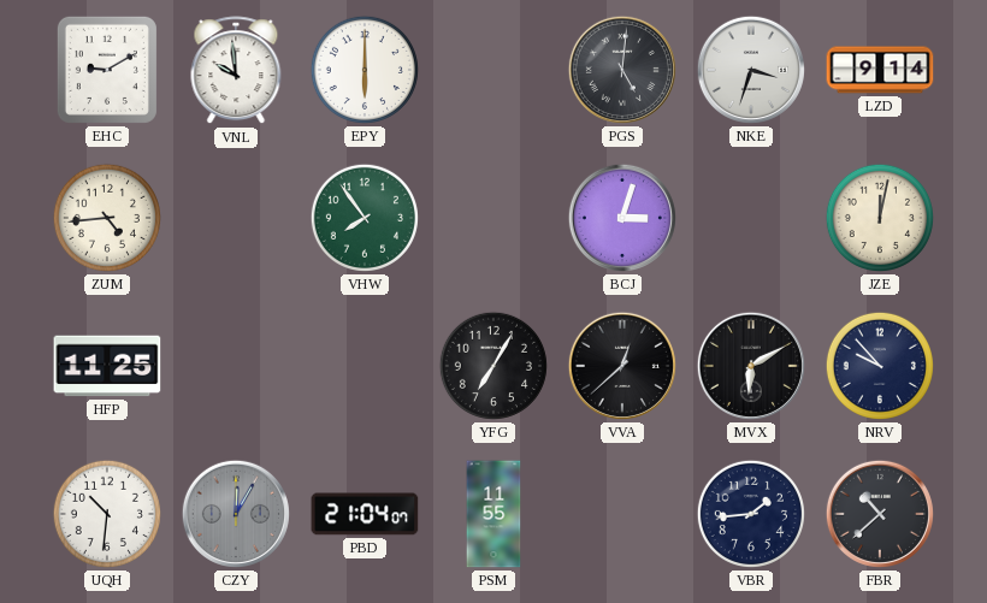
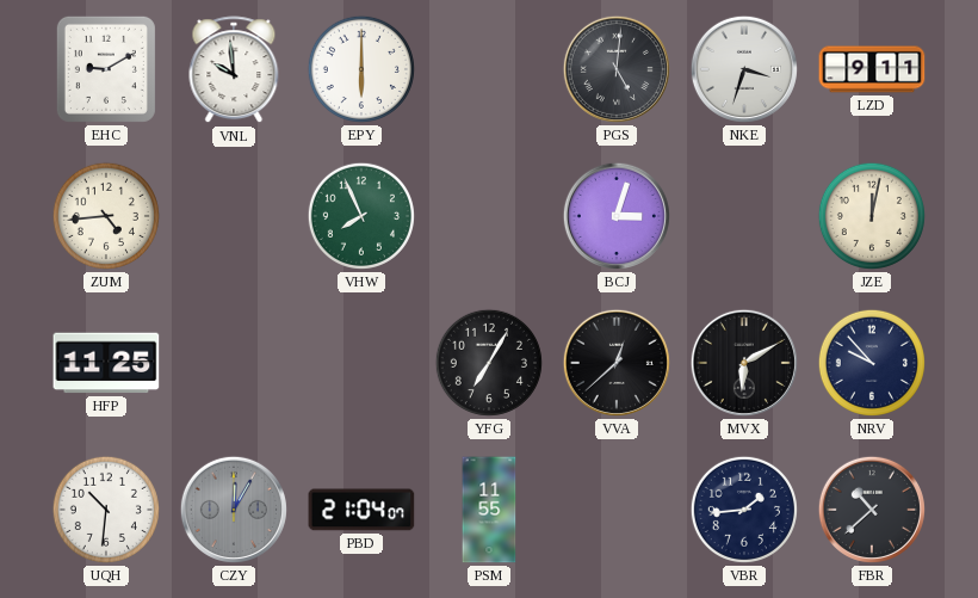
LZD: 9:14 -> 9:11
VHW: 7:54 -> 7:56
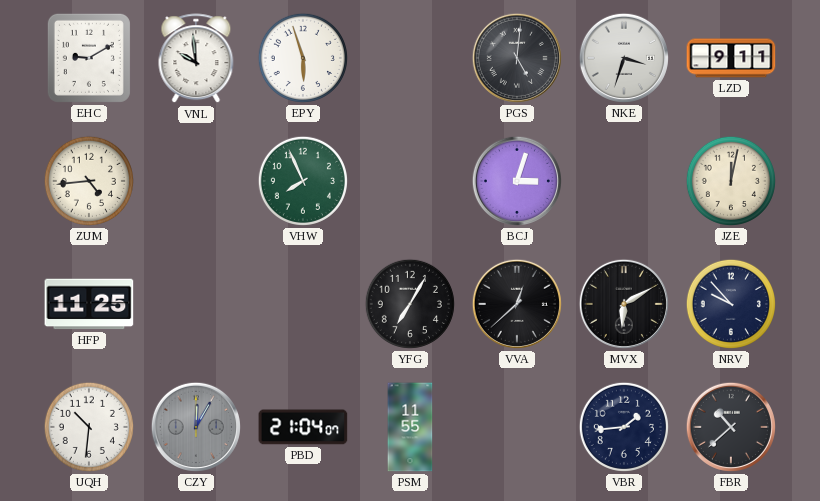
EPY: 6:00 -> 5:57
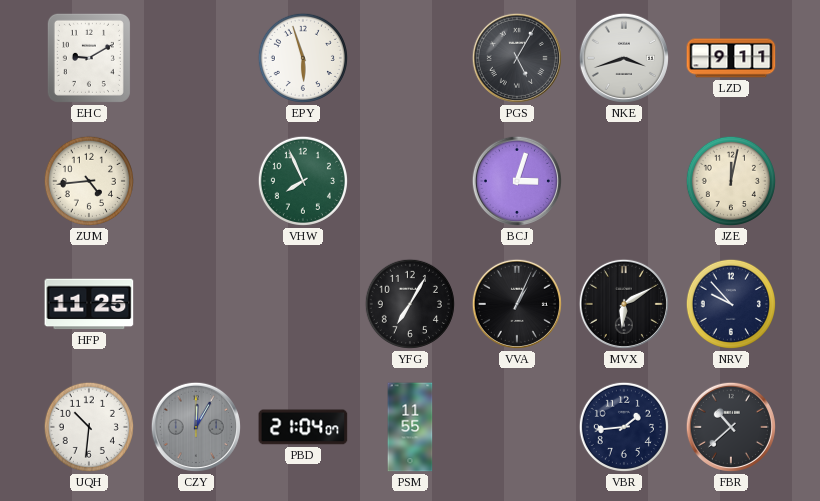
VNL: 9:59 -> none
PGS: 5:01 -> 5:05
NKE: 3:33 -> 3:42
VVA: 12:38 -> 1:04
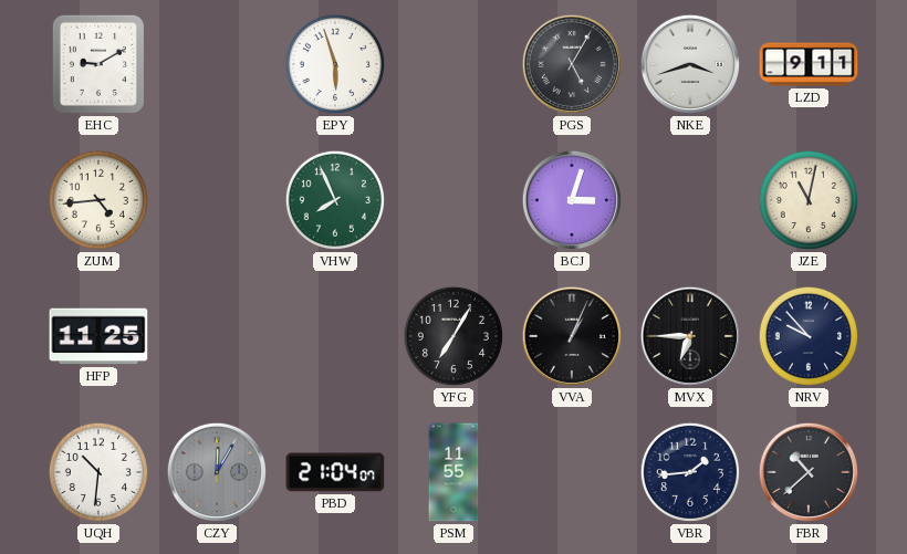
JZE: 12:02 -> 11:02
MVX: 6:10 -> 6:45
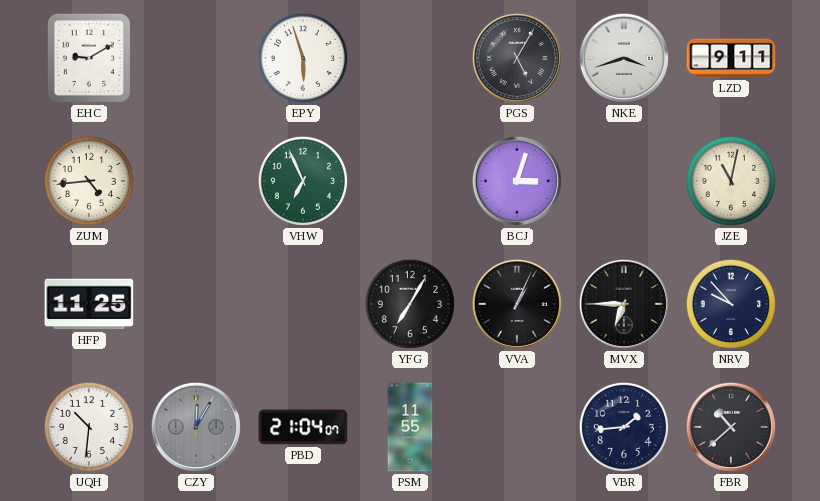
VHW: 7:56 -> 6:56
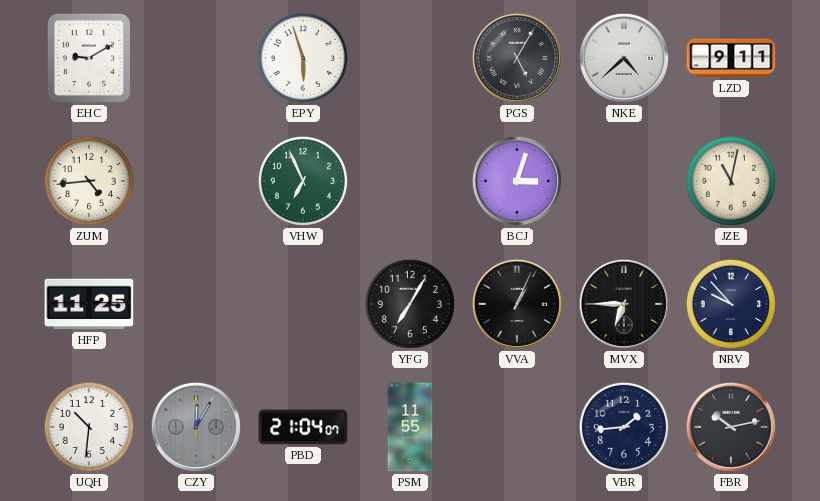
NKE: 3:42 -> 4:38
FBR: 10:38 -> 10:13
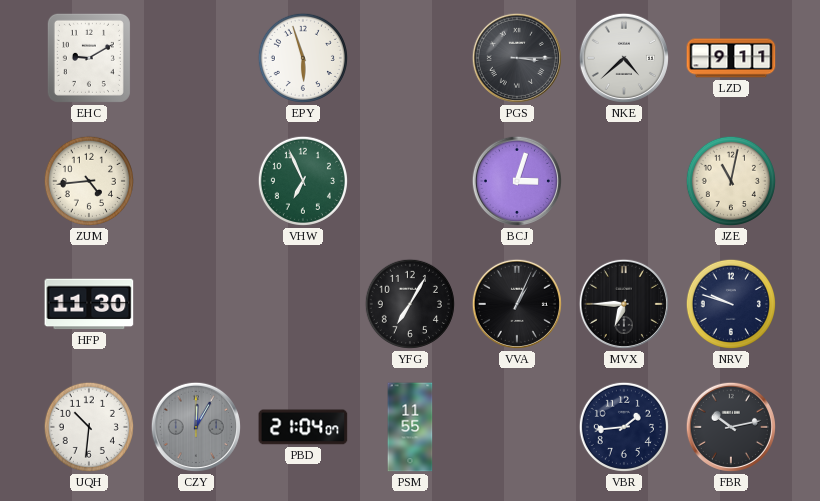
PGS: 5:05 -> 3:15
HFP: 11:25 -> 11:30
NRV: 9:53 -> 9:48
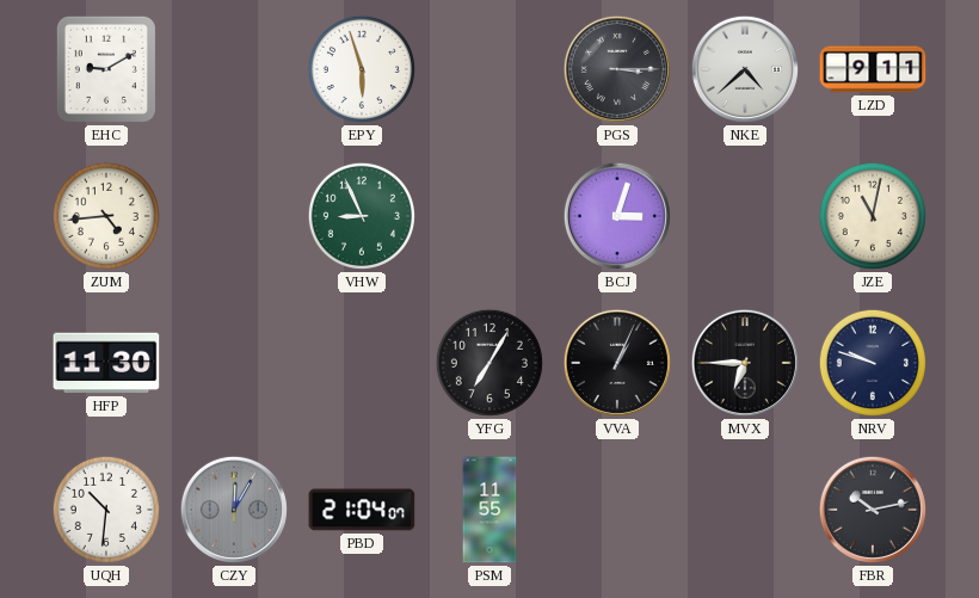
VHW: 6:56 -> 8:56
VBR: 1:44 -> none
